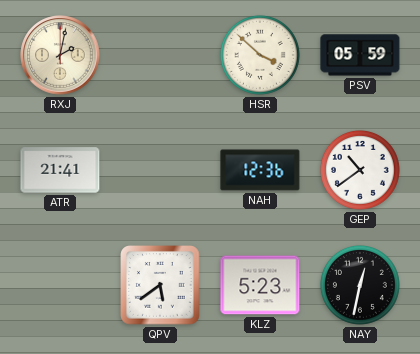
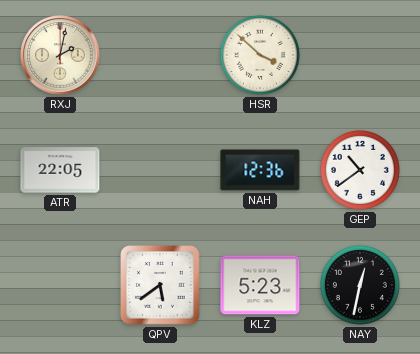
PSV: 05:59 -> none
ATR: 21:41 -> 22:05
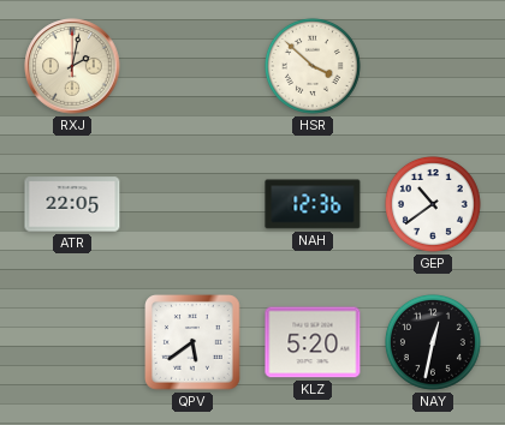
KLZ: 5:23 -> 5:20
